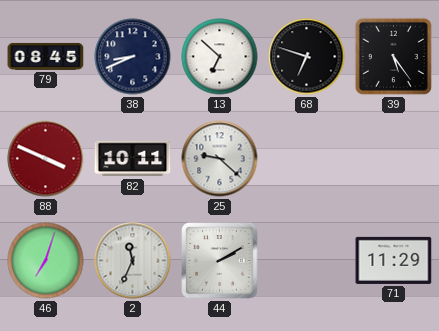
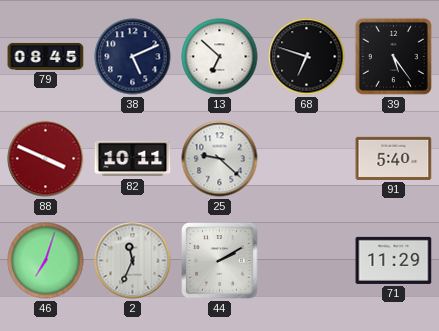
38: 8:41 -> 5:11
91: none -> 5:40
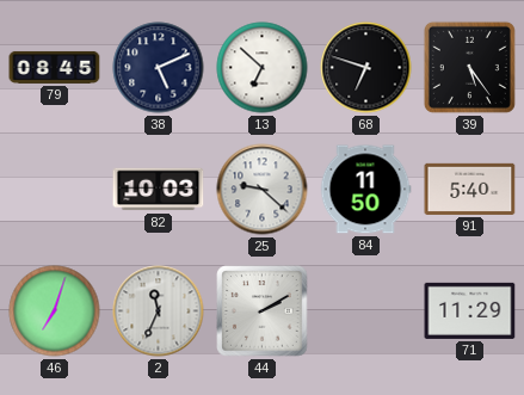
88: 3:49 -> none
82: 10:11 -> 10:03
84: none -> 11:50
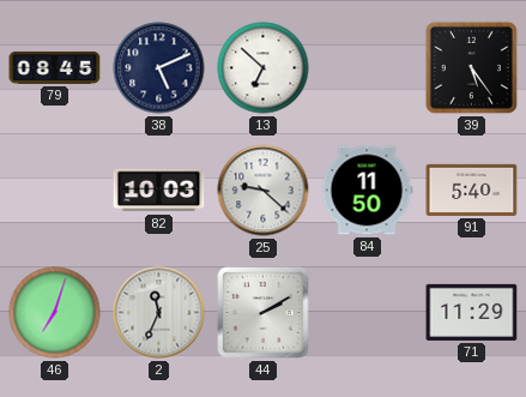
68: 6:48 -> none
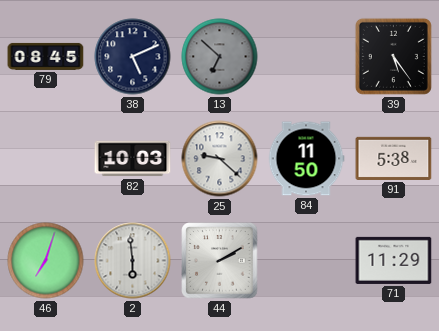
13 dial: white -> grey
91: 5:40 -> 5:38
2: 11:34 -> 5:59
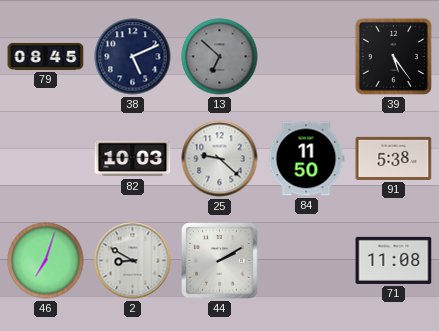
2: 5:59 -> 8:50
71: 11:29 -> 11:08
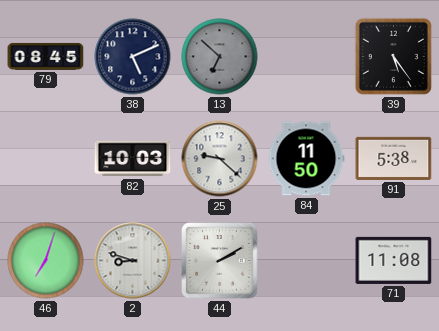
2: 8:50 -> 8:48
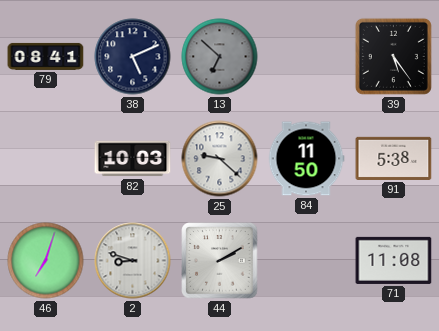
79: 08:45 -> 08:41
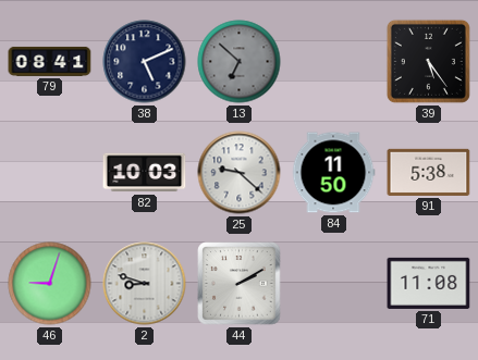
46: 7:03 -> 9:03
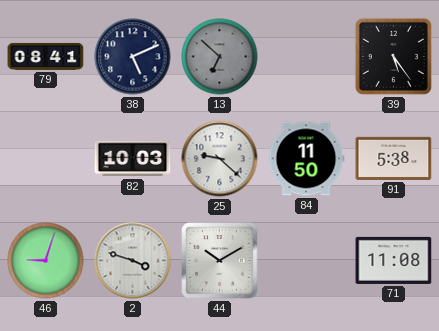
2: 8:48 -> 3:48
44: 2:10 -> 10:10
